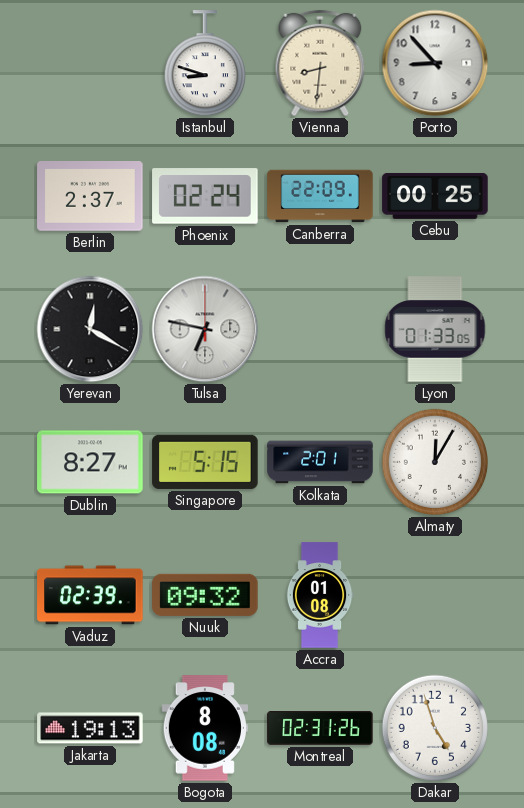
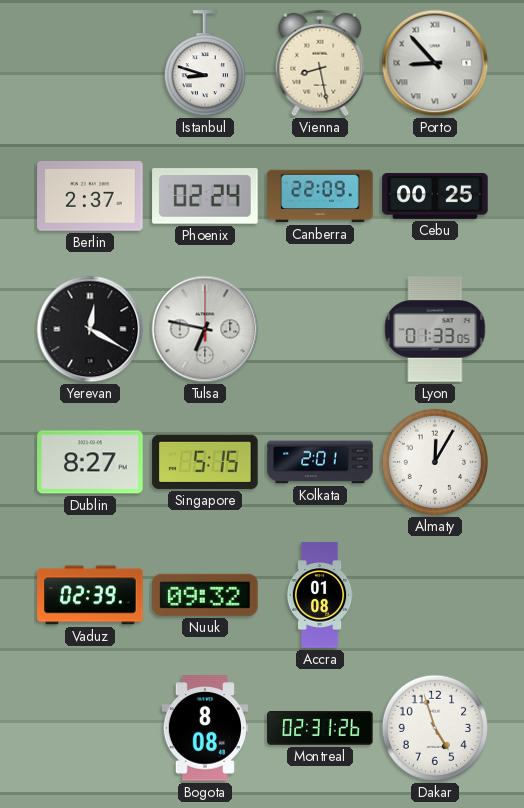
Vienna: 8:31 -> 8:28
Porto numerals: Arabic -> Roman
Jakarta: 19:13 -> none
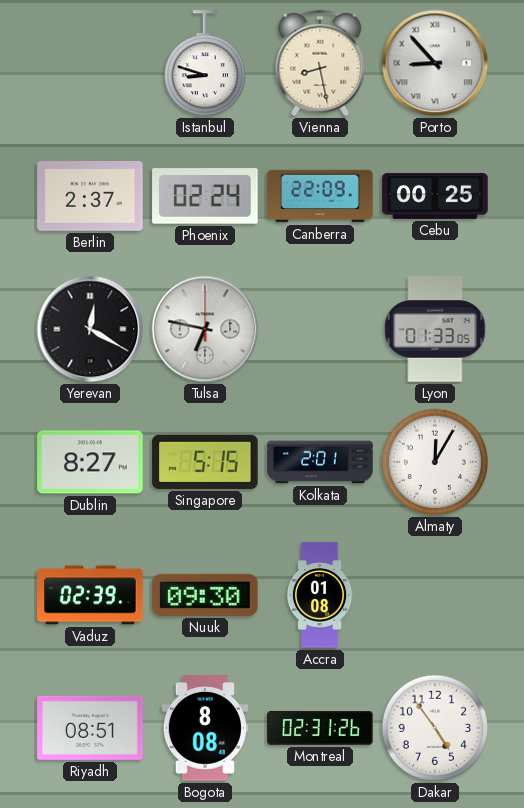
Nuuk: 09:32 -> 09:30
Riyadh: none -> 08:51
Dakar: 4:57 -> 4:54
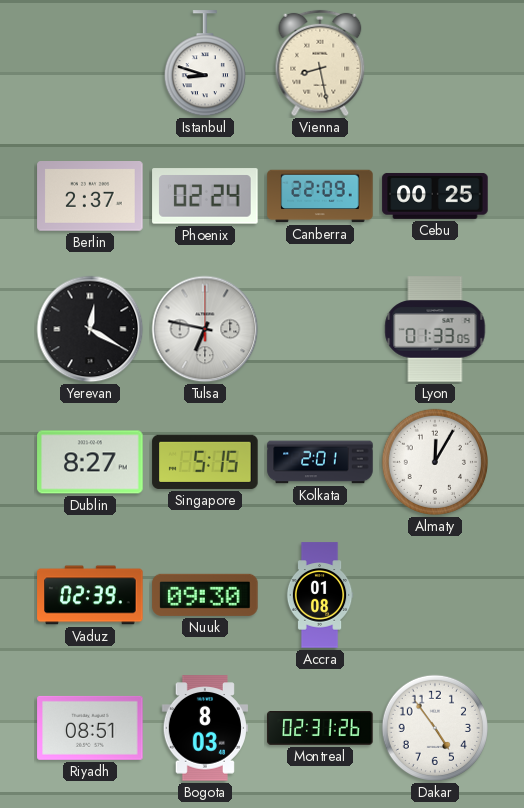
Porto: 8:53 -> none
Bogota: 8:08 -> 8:03
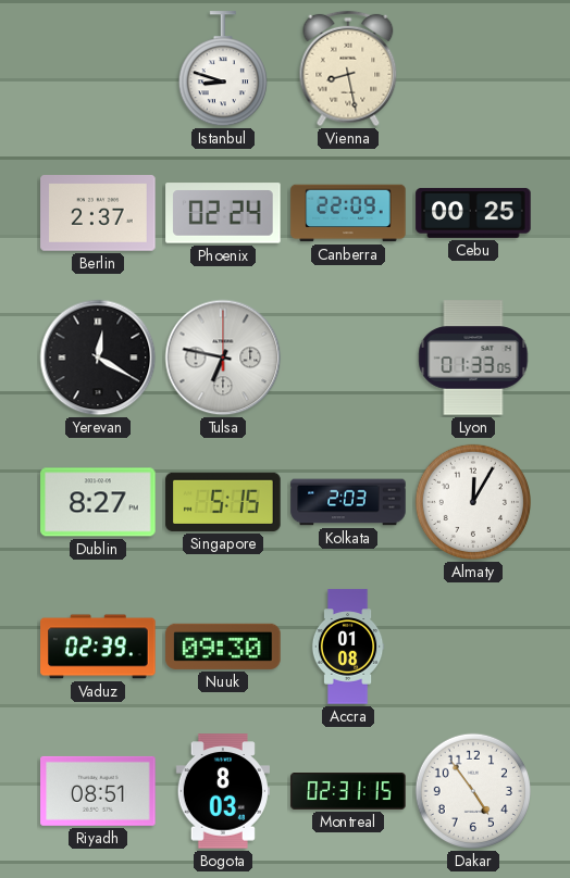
Kolkata: 2:01 -> 2:03
Montreal: 02:31:26 -> 02:31:15
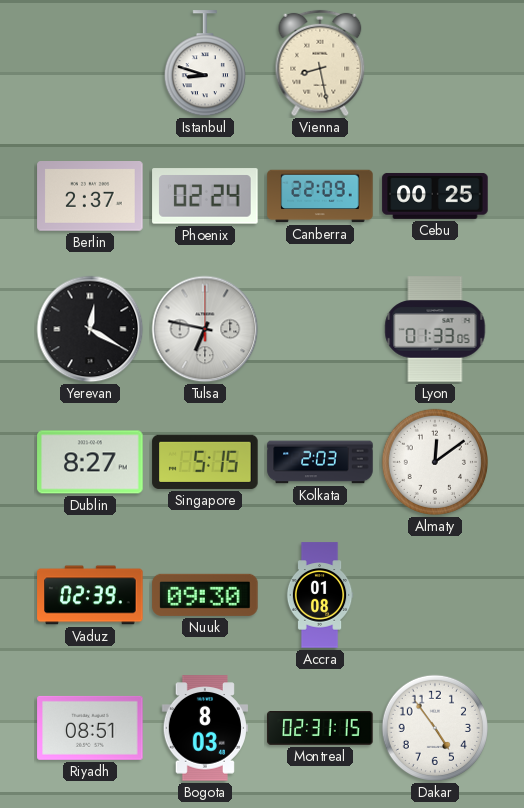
Almaty: 12:05 -> 12:09
